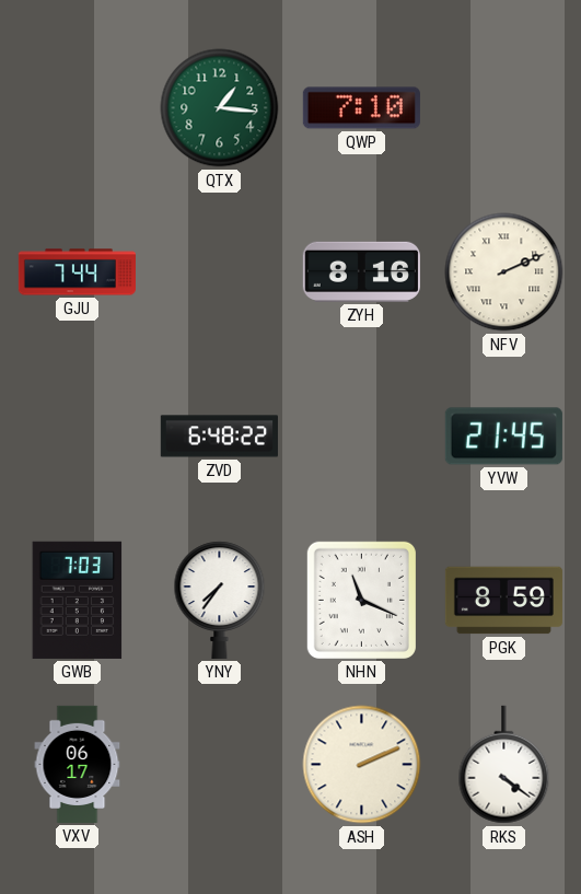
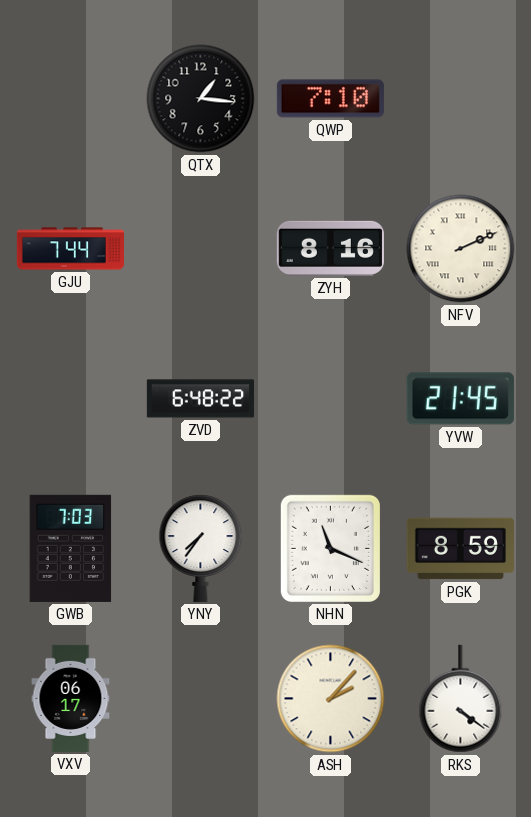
QTX dial: green -> black
ASH: 2:11 -> 2:07
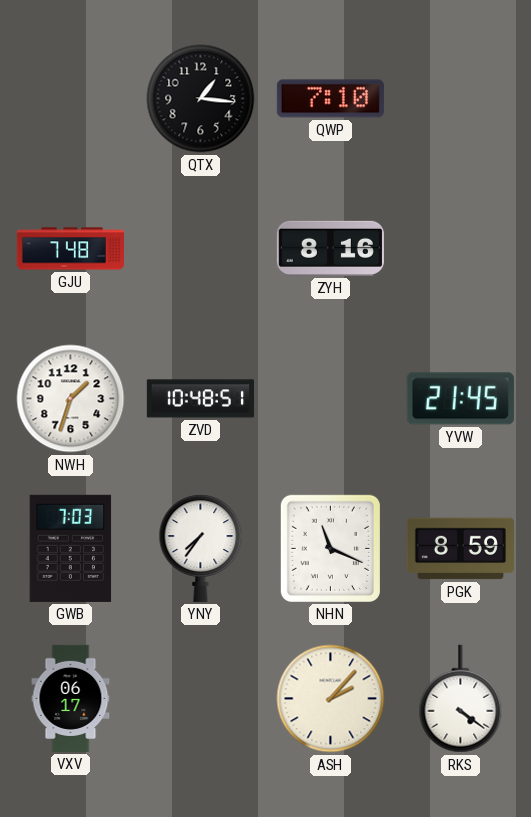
GJU: 7:44 -> 7:48
NFV: 2:11 -> none
NWH: none -> 1:33
ZVD: 6:48 -> 10:48
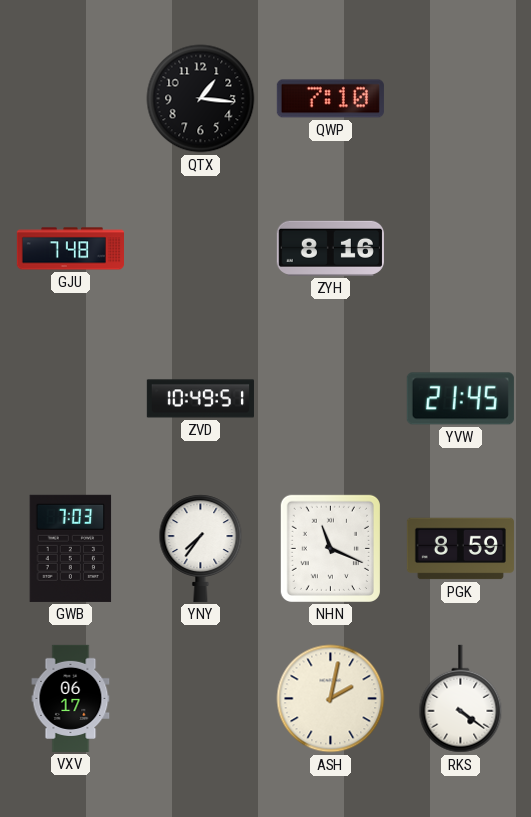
NWH: 1:33 -> none
ZVD: 10:48 -> 10:49
ASH: 2:07 -> 2:02
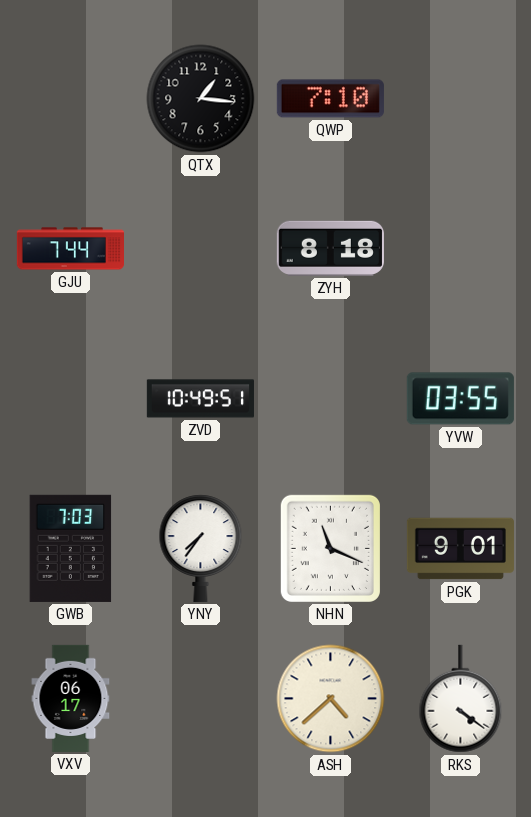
GJU: 7:48 -> 7:44
ZYH: 8:16 -> 8:18
YVW: 21:45 -> 03:55
PGK: 8:59 -> 9:01
ASH: 2:02 -> 4:38
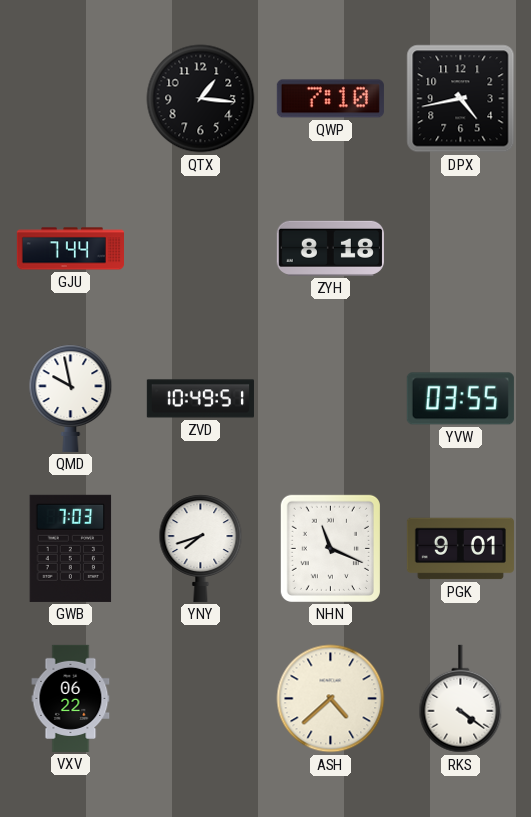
DPX: none -> 4:43
QMD: none -> 9:58
YNY: 7:36 -> 7:42
VXV: 06:17 -> 06:22
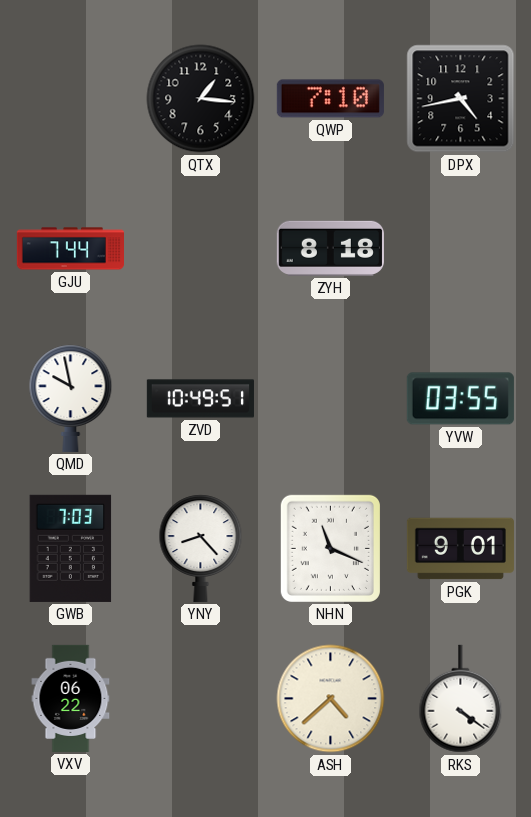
YNY: 7:42 -> 8:23
